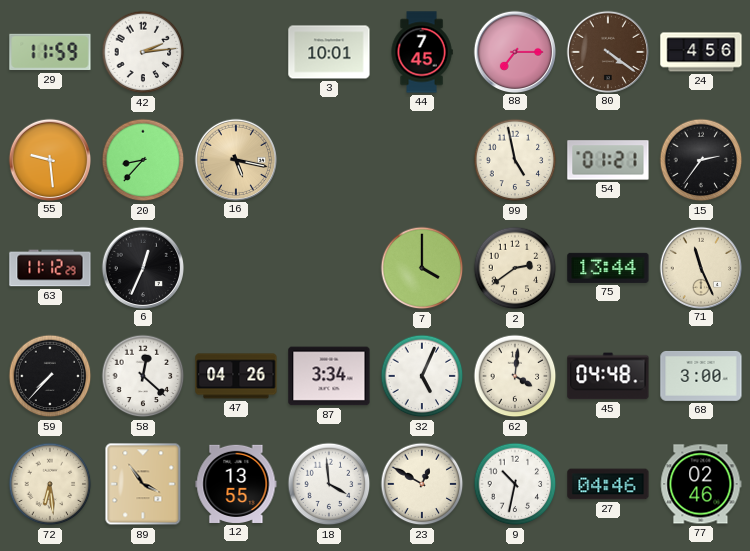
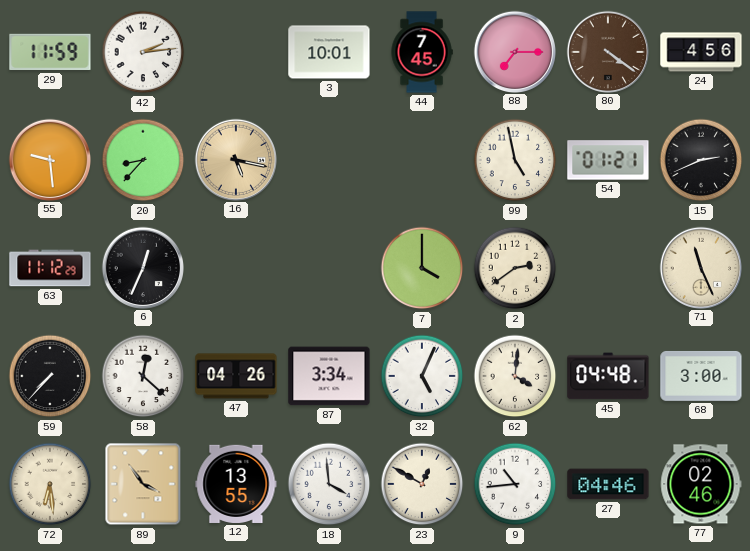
15: 2:36 -> 2:41
75: 13:44 -> none
9: 10:32 -> 10:44
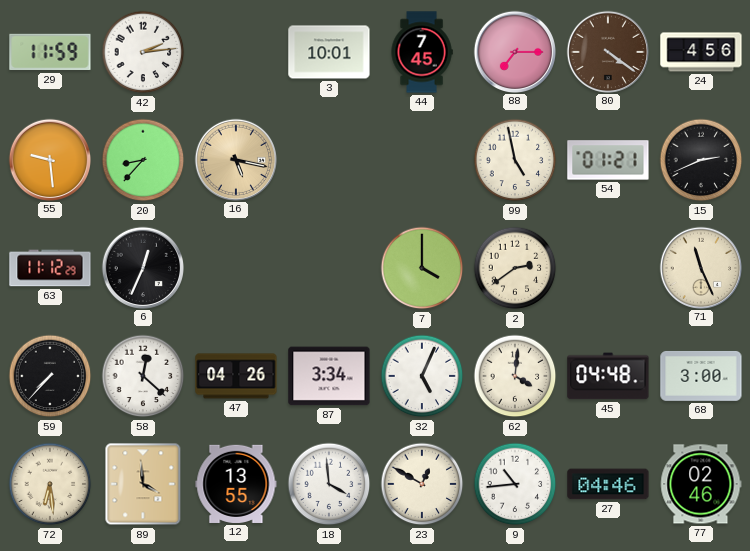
89: 3:54 -> 3:59
